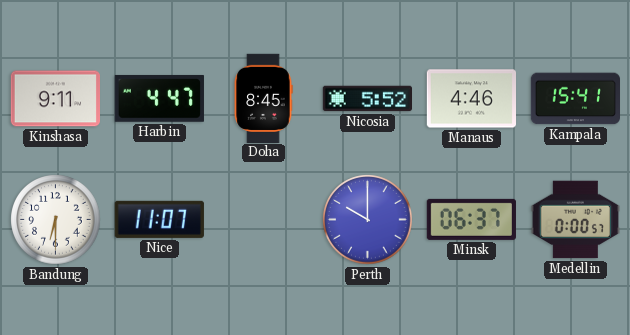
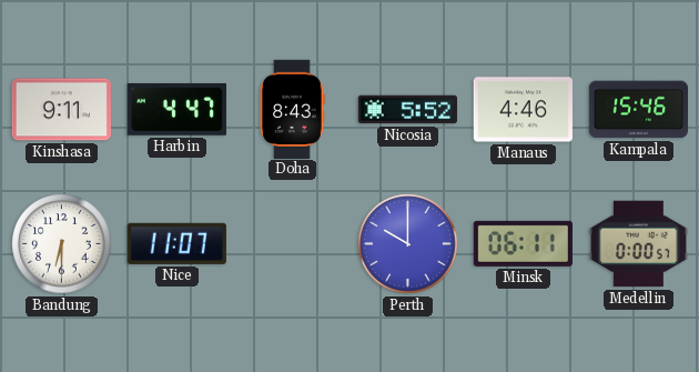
Doha: 8:45 -> 8:43
Kampala: 15:41 -> 15:46
Minsk: 06:37 -> 06:11
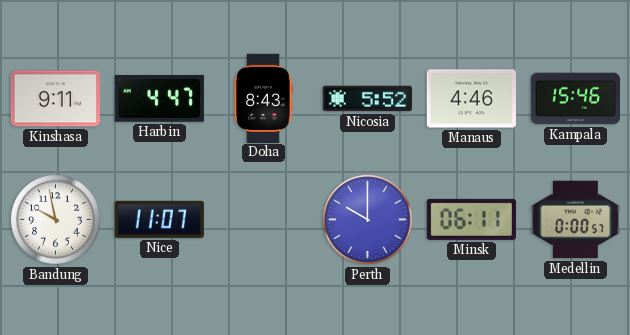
Bandung: 6:30 -> 9:58
